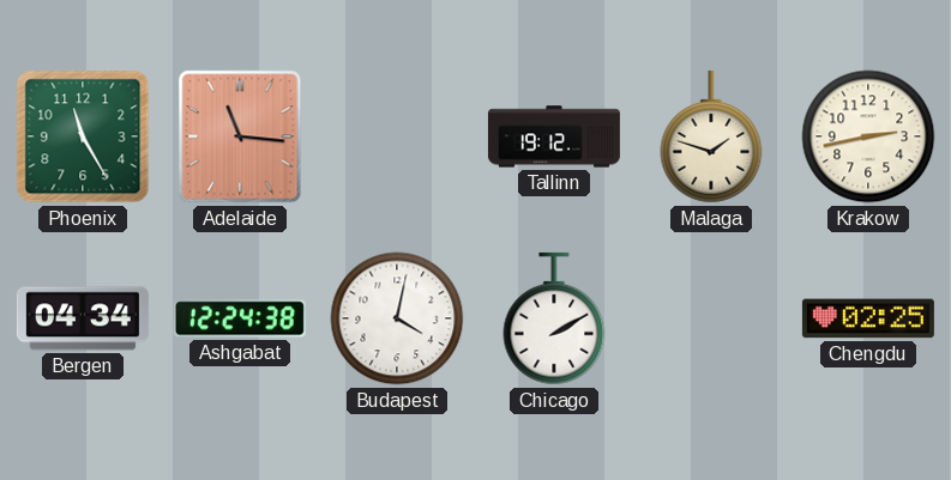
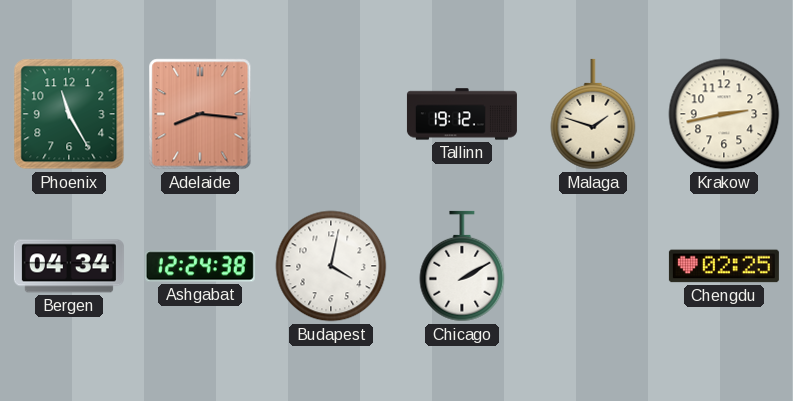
Adelaide: 11:16 -> 8:16
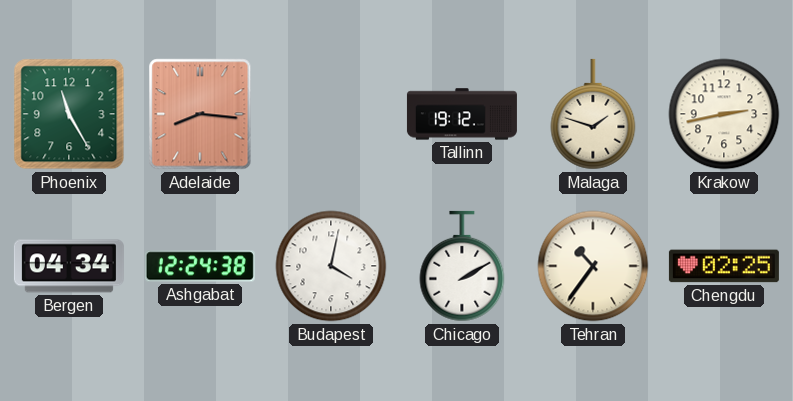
Tehran: none -> 10:36
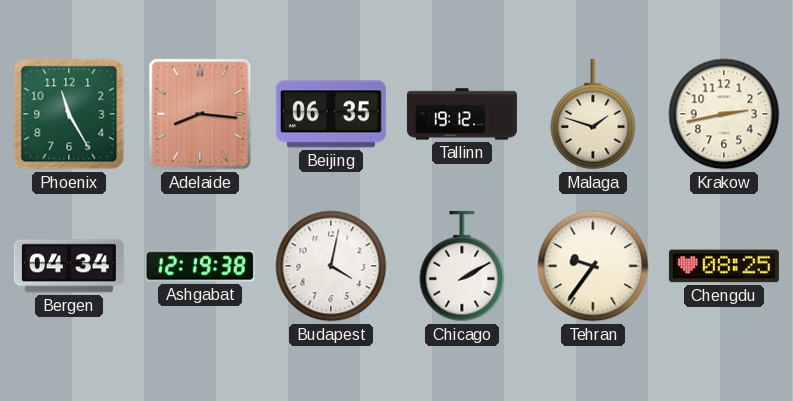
Beijing: none -> 06:35
Ashgabat: 12:24 -> 12:19
Tehran: 10:36 -> 9:36
Chengdu: 02:25 -> 08:25
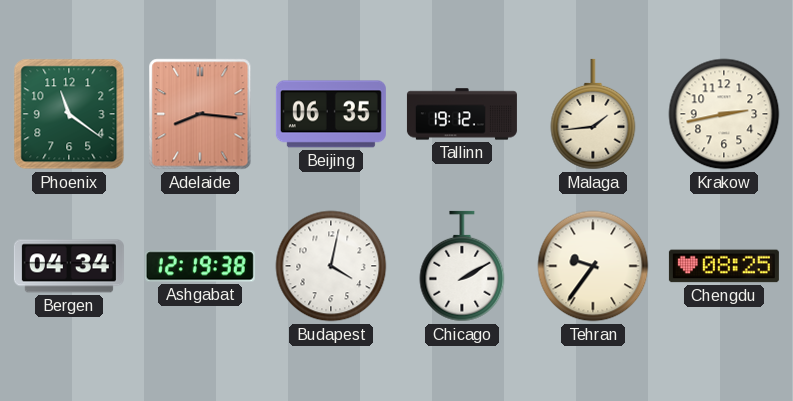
Phoenix: 11:25 -> 11:21
Malaga: 1:48 -> 1:44
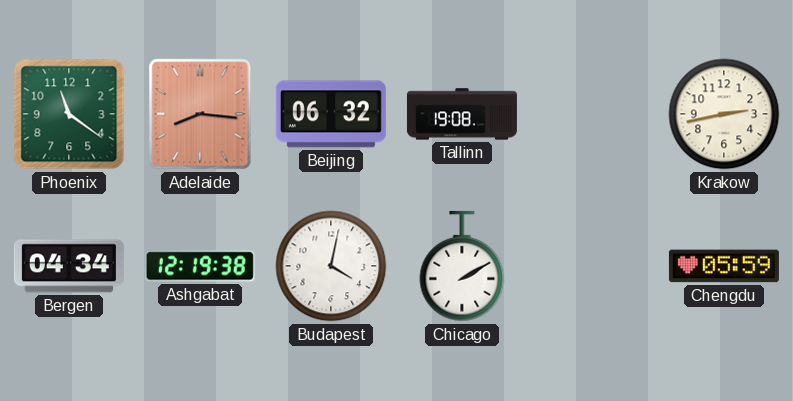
Beijing: 06:35 -> 06:32
Tallinn: 19:12 -> 19:08
Malaga: 1:44 -> none
Tehran: 9:36 -> none
Chengdu: 08:25 -> 05:59
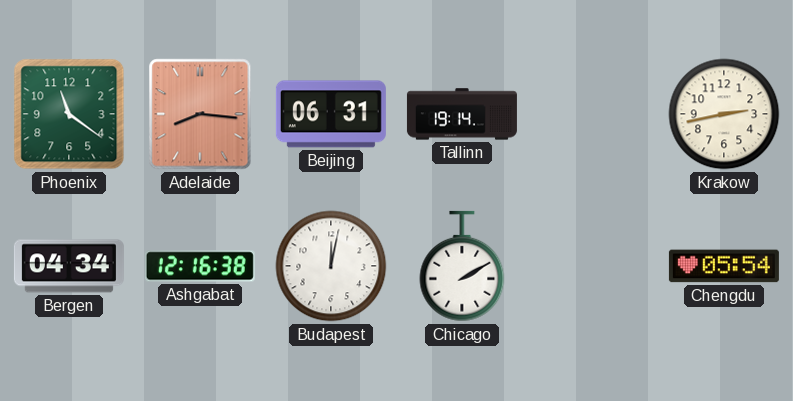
Beijing: 06:32 -> 06:31
Tallinn: 19:08 -> 19:14
Ashgabat: 12:19 -> 12:16
Budapest: 4:02 -> 12:02
Chengdu: 05:59 -> 05:54
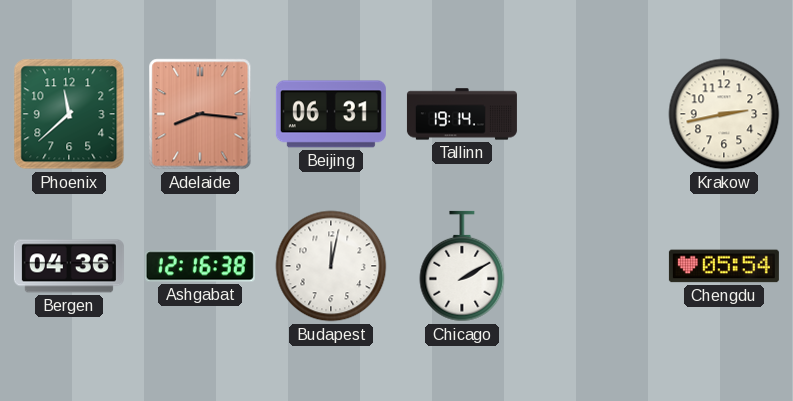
Phoenix: 11:21 -> 11:38
Bergen: 04:34 -> 04:36
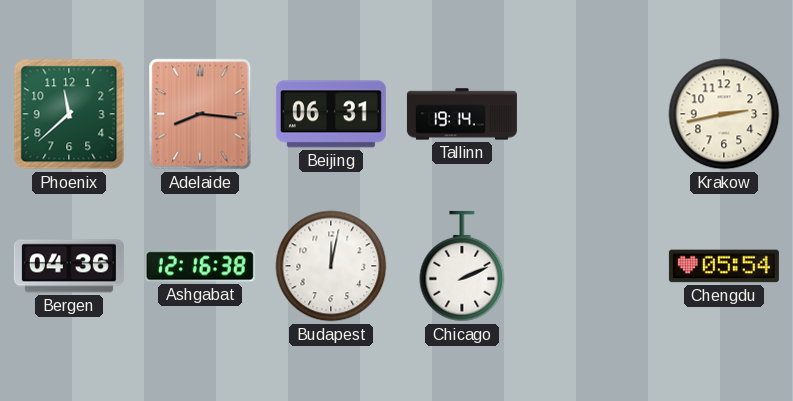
Chicago: 2:10 -> 2:11
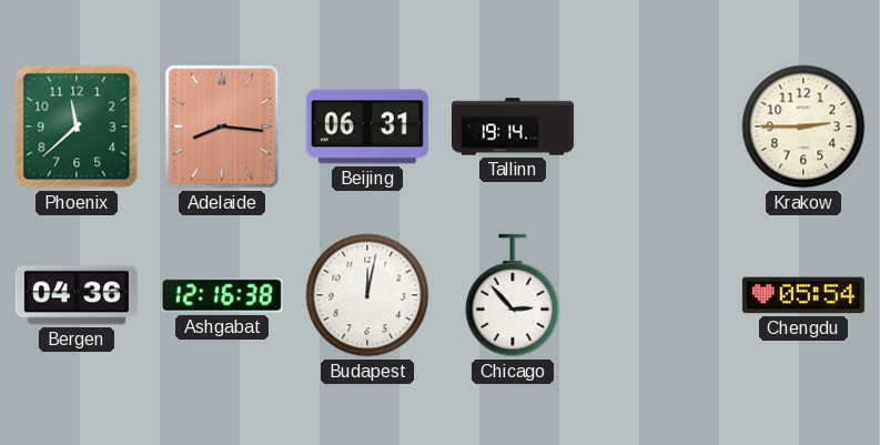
Krakow: 2:43 -> 2:45
Chicago: 2:11 -> 2:53
